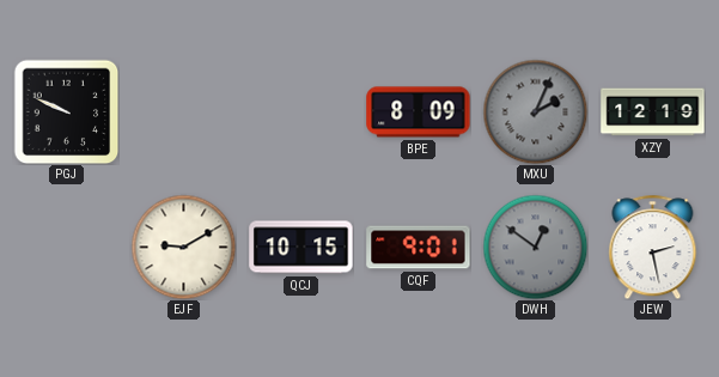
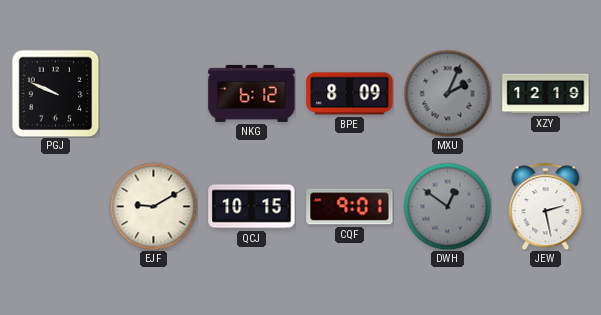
NKG: none -> 6:12
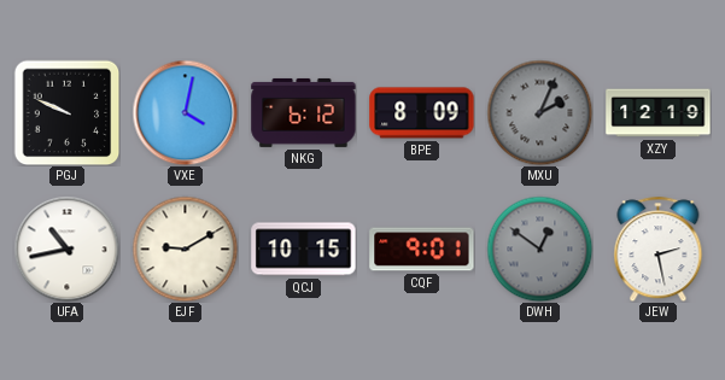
VXE: none -> 4:02
UFA: none -> 10:43
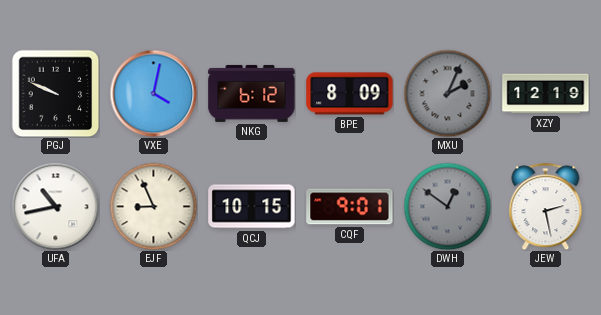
EJF: 9:10 -> 8:56
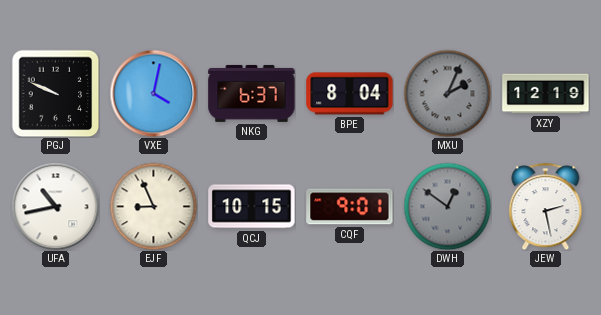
NKG: 6:12 -> 6:37
BPE: 8:09 -> 8:04
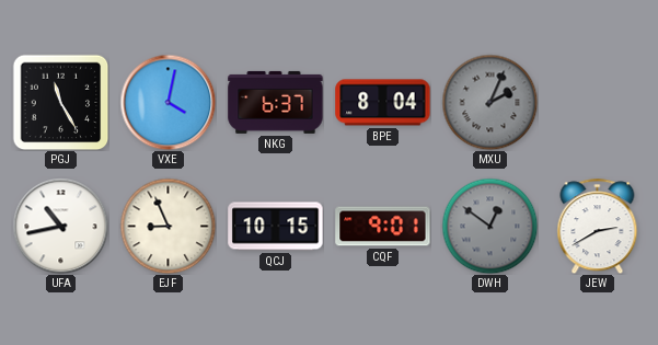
PGJ: 9:49 -> 11:25
XZY: 12:19 -> none
JEW: 2:28 -> 2:40
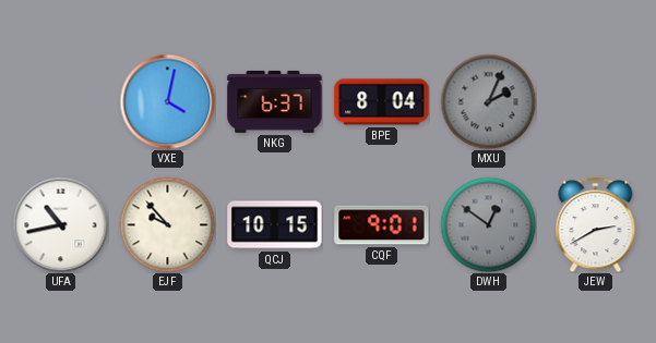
PGJ: 11:25 -> none
EJF: 8:56 -> 9:53
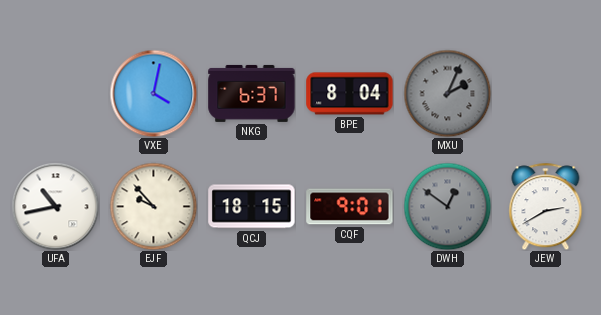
QCJ: 10:15 -> 18:15
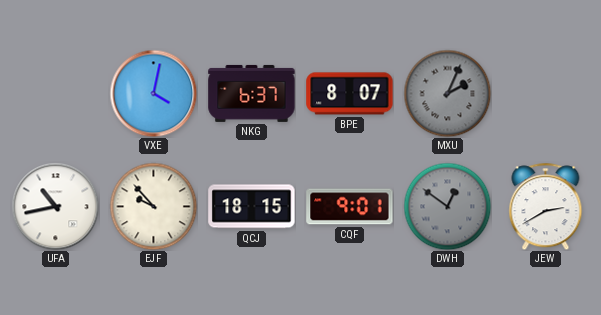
BPE: 8:04 -> 8:07
